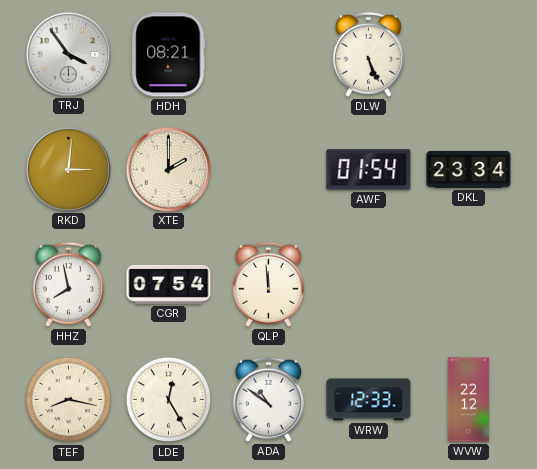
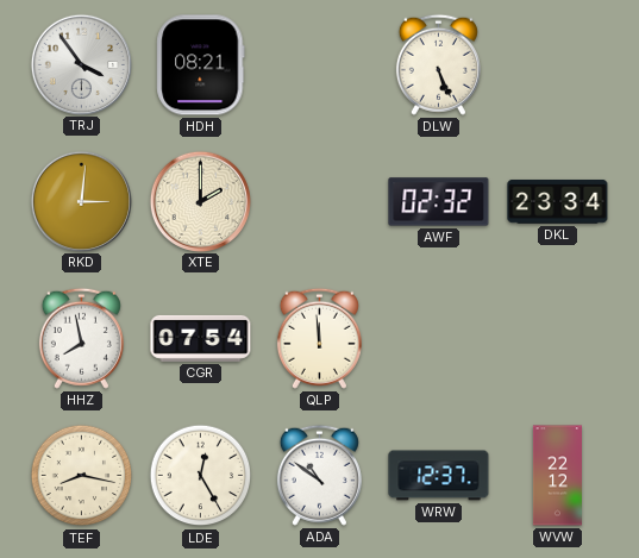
AWF: 01:54 -> 02:32
WRW: 12:33 -> 12:37
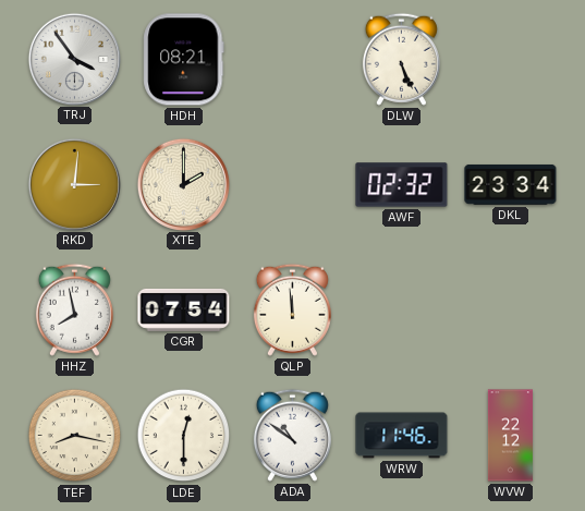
LDE: 12:25 -> 12:30
WRW: 12:37 -> 11:46
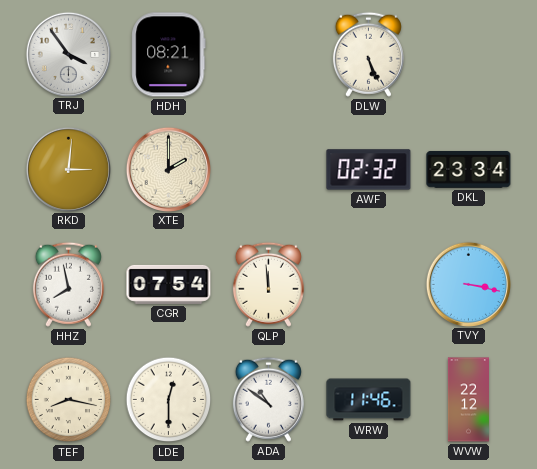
TVY: none -> 3:17
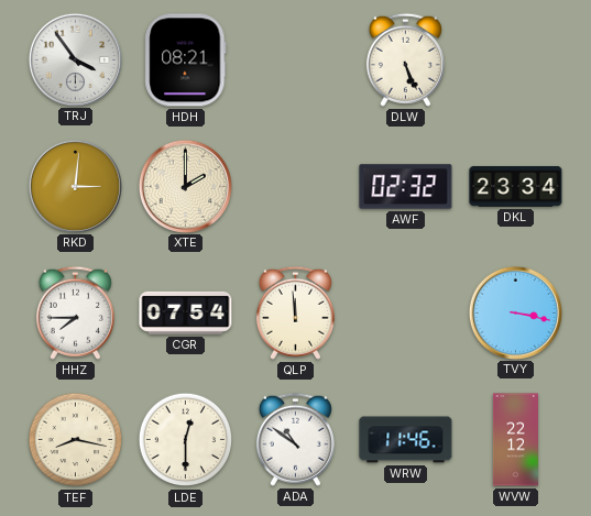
HHZ: 7:58 -> 7:45
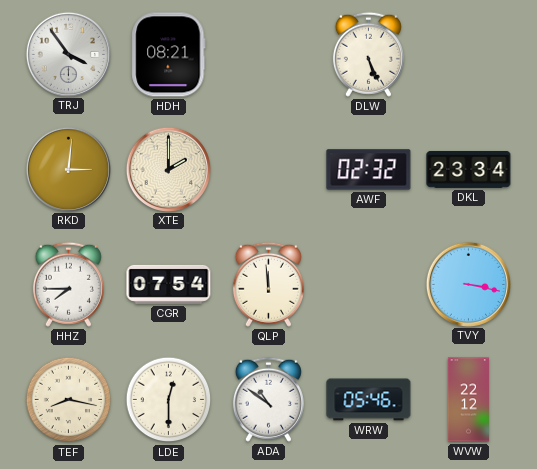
WRW: 11:46 -> 05:46
